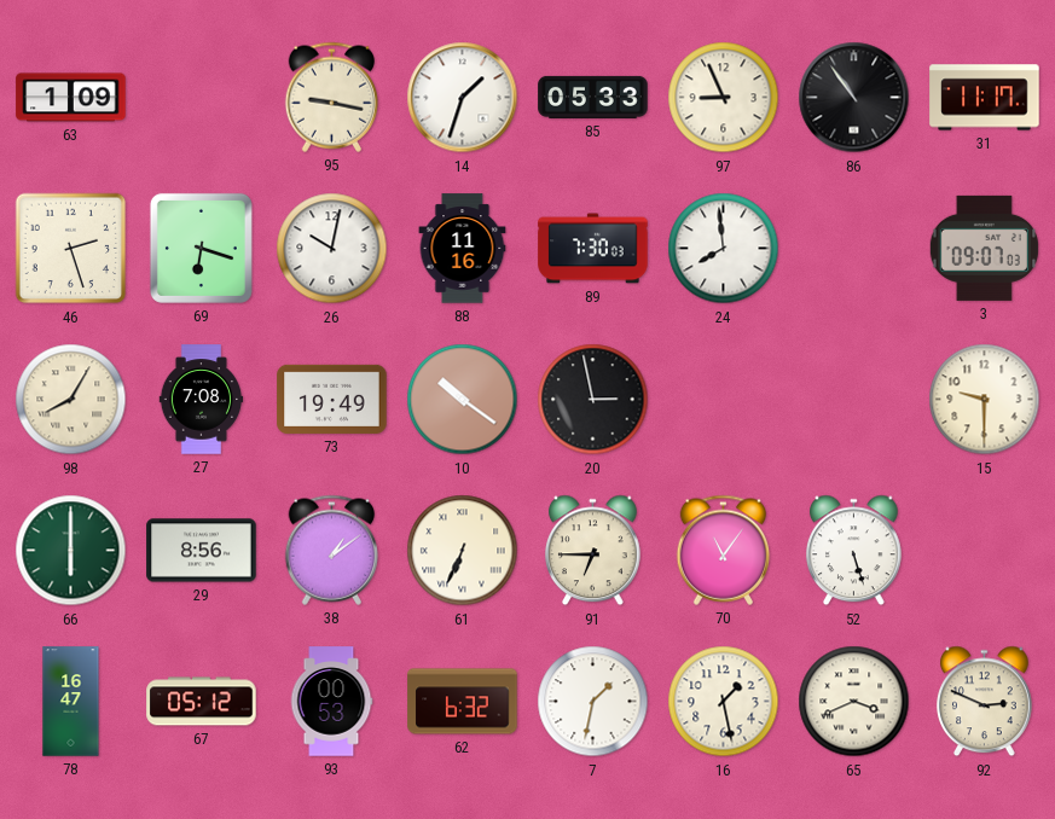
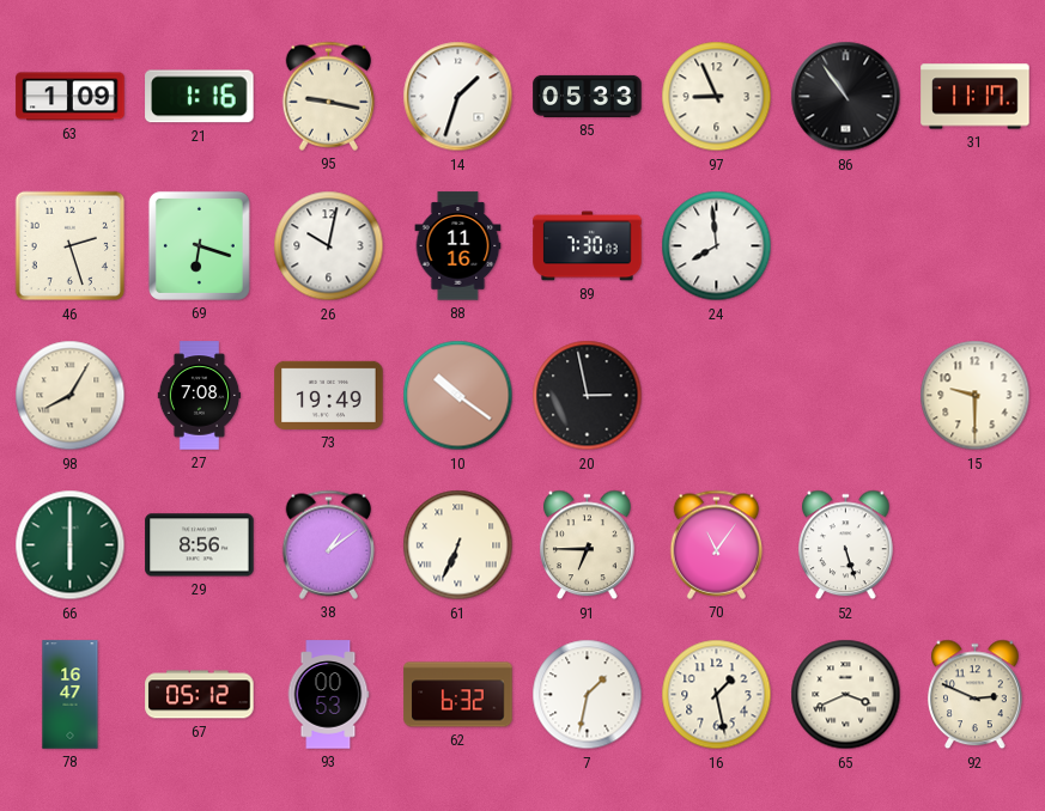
21: none -> 1:16
3: 09:07 -> none
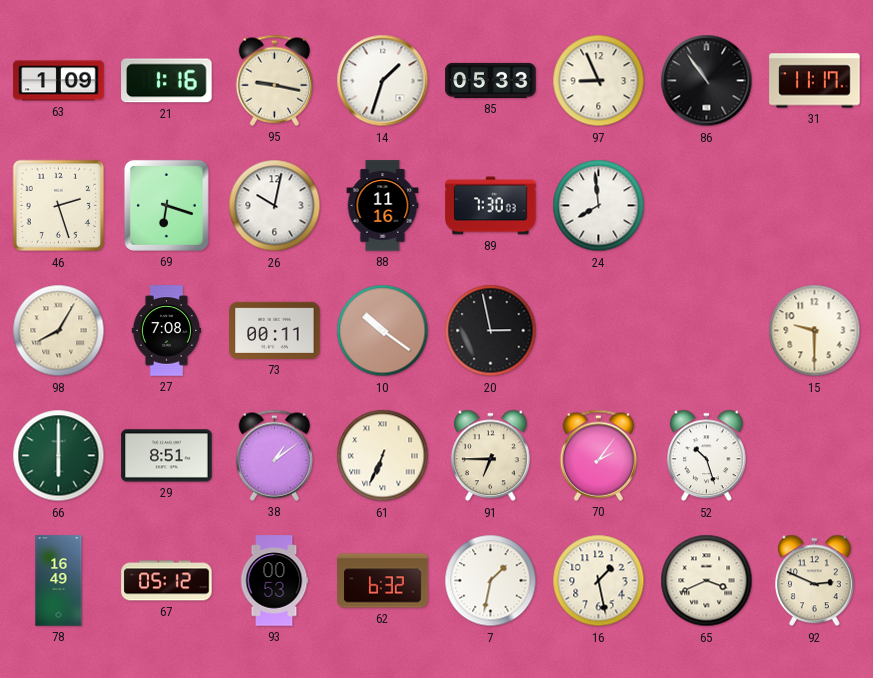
73: 19:49 -> 00:11
29: 8:56 -> 8:51
70: 11:06 -> 2:06
52: 5:27 -> 10:27
78: 16:47 -> 16:49
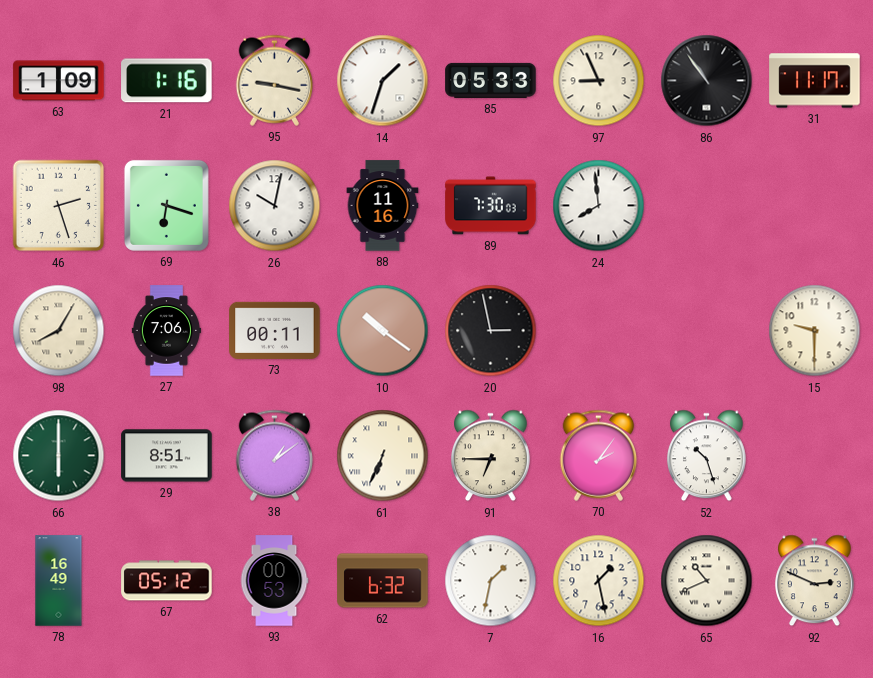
27: 7:08 -> 7:06
65: 3:41 -> 10:41
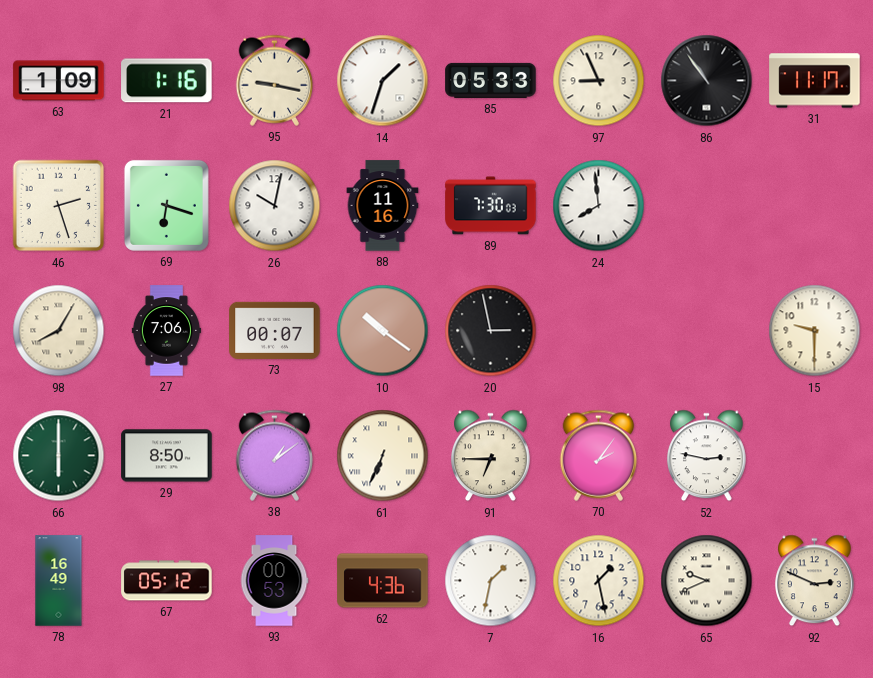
73: 00:11 -> 00:07
29: 8:51 -> 8:50
52: 10:27 -> 2:47
62: 6:32 -> 4:36
65: 10:41 -> 9:41
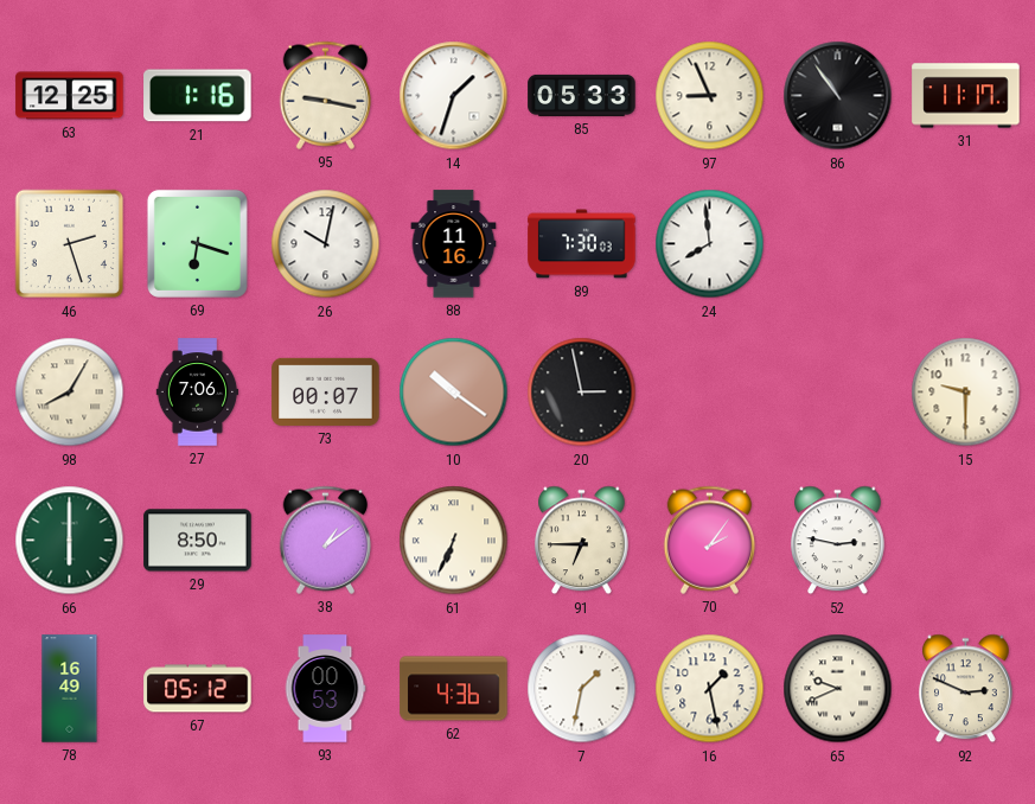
63: 1:09 -> 12:25
